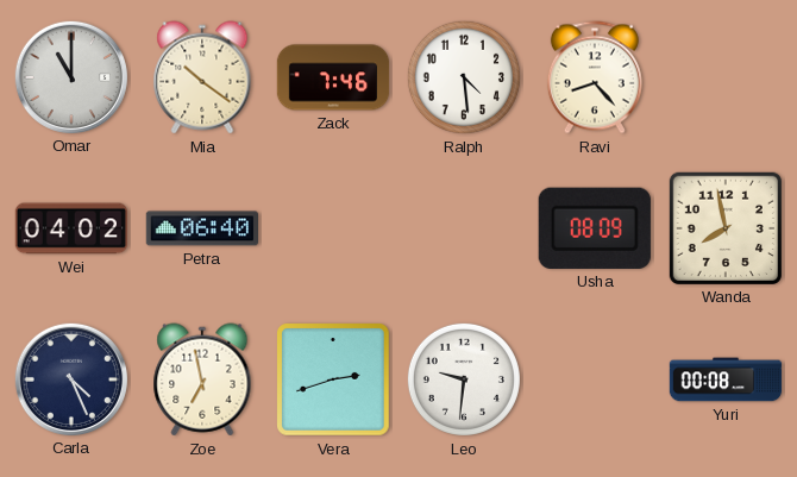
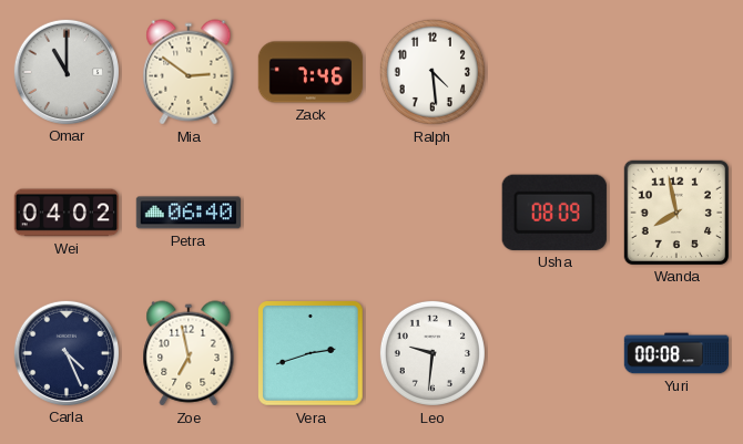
Mia: 10:21 -> 2:51
Ravi: 8:23 -> none
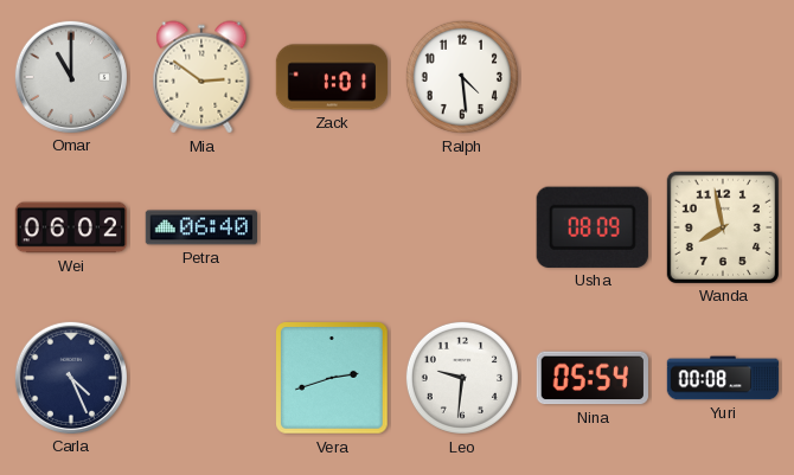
Zack: 7:46 -> 1:01
Wei: 04:02 -> 06:02
Zoe: 6:58 -> none
Nina: none -> 05:54
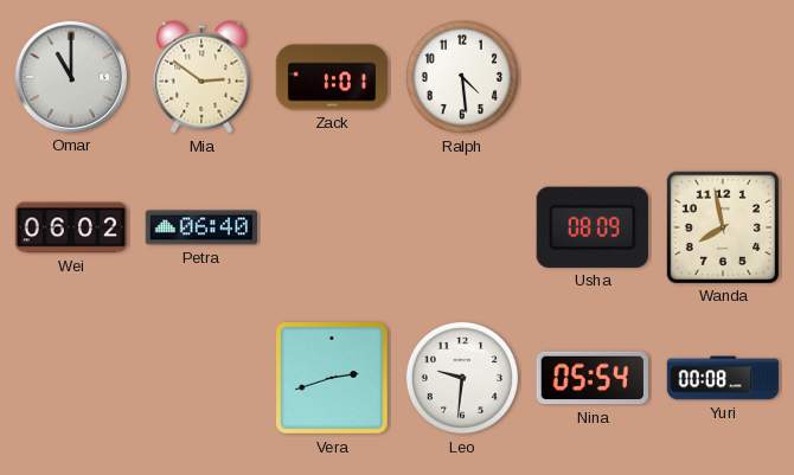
Carla: 4:26 -> none
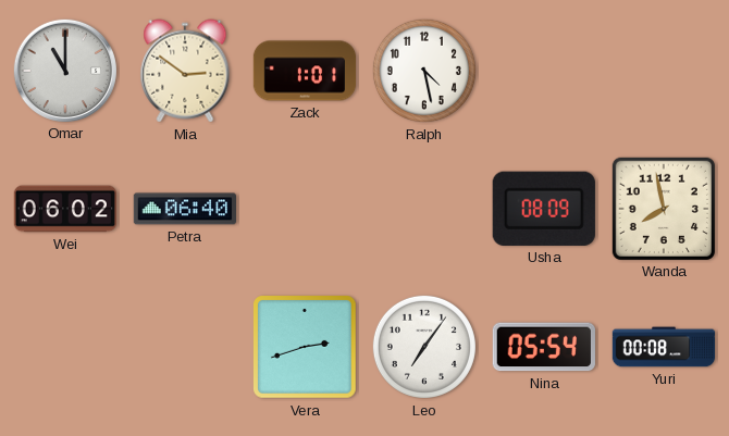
Ralph: 4:29 -> 4:28
Leo: 9:31 -> 7:06
